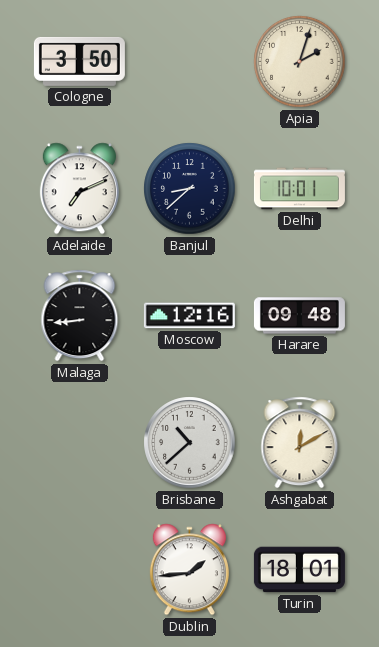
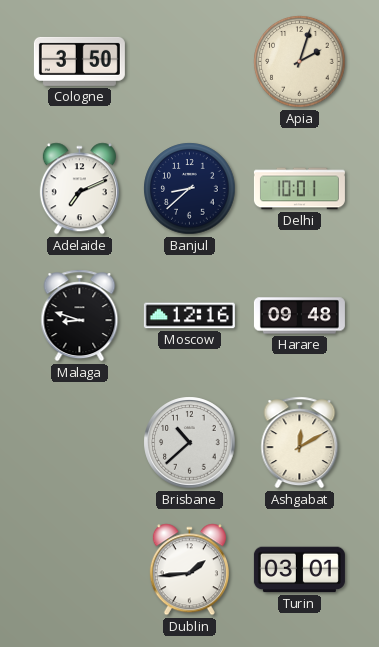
Malaga: 8:44 -> 8:48
Turin: 18:01 -> 03:01
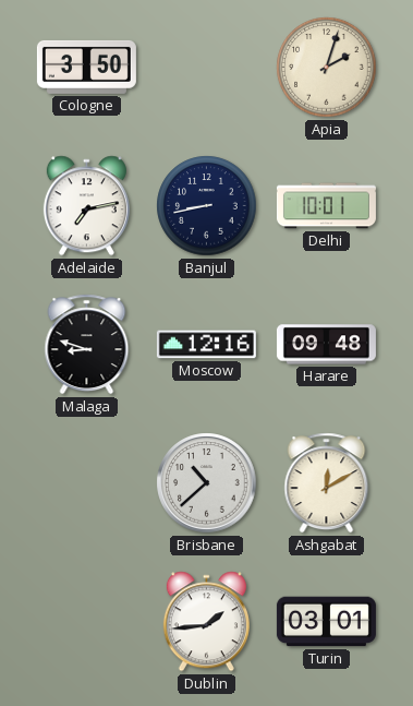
Adelaide: 7:11 -> 7:13
Banjul: 8:38 -> 8:43
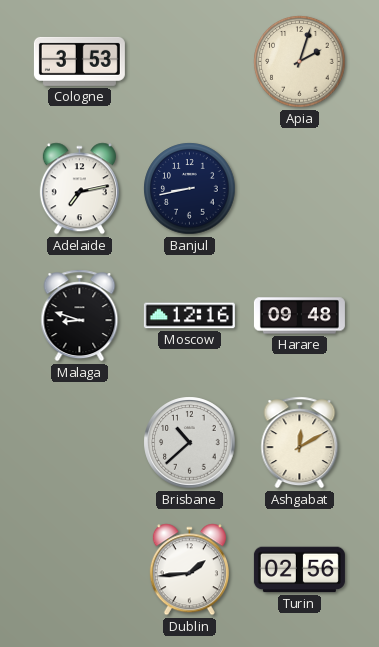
Cologne: 3:50 -> 3:53
Delhi: 10:01 -> none
Turin: 03:01 -> 02:56
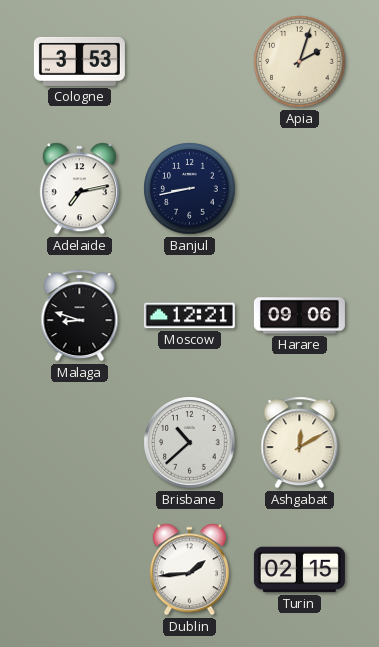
Moscow: 12:16 -> 12:21
Harare: 09:48 -> 09:06
Turin: 02:56 -> 02:15
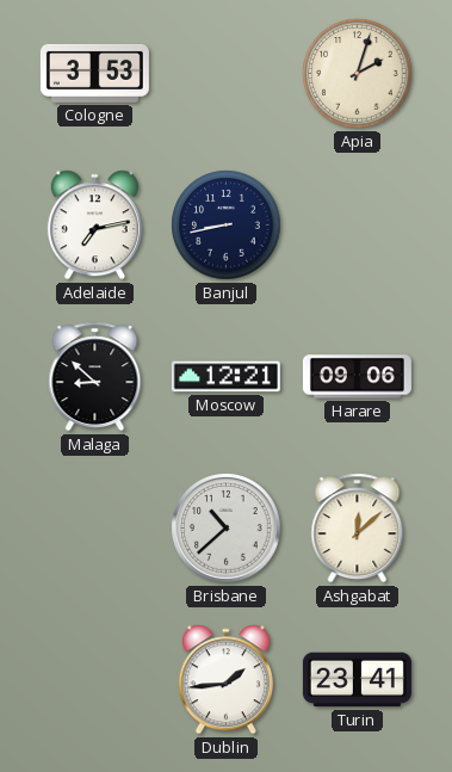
Malaga: 8:48 -> 8:52
Ashgabat: 12:10 -> 12:08
Turin: 02:15 -> 23:41
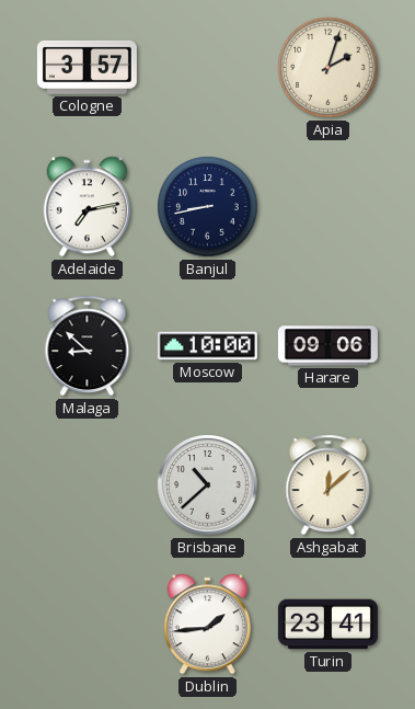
Cologne: 3:53 -> 3:57
Moscow: 12:21 -> 10:00
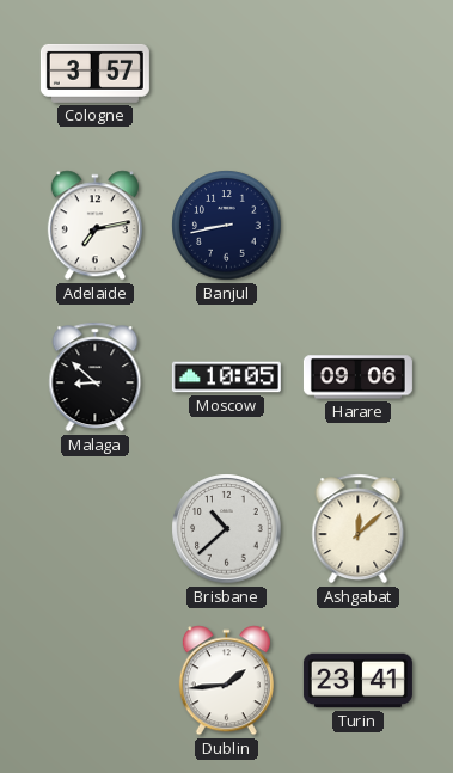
Apia: 2:03 -> none
Moscow: 10:00 -> 10:05
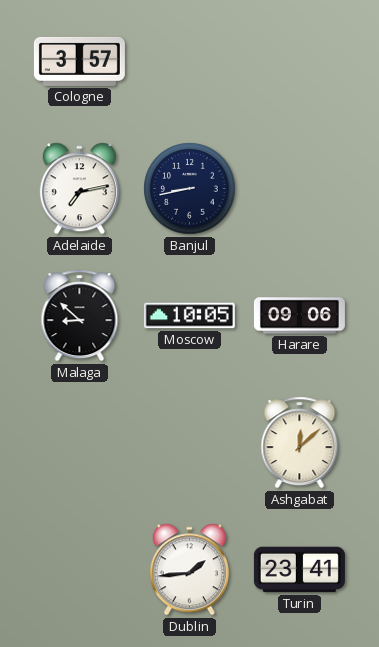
Brisbane: 10:38 -> none
